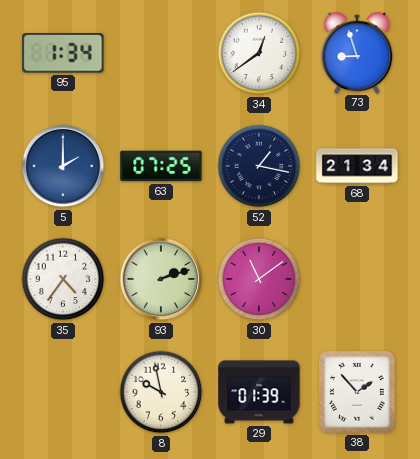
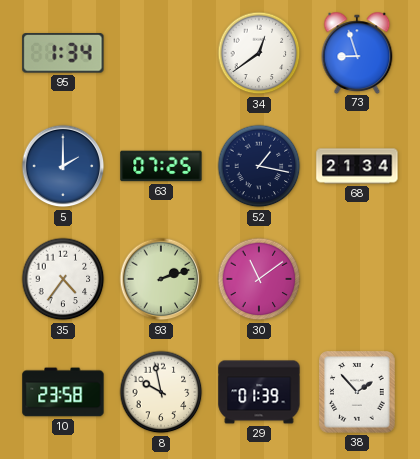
10: none -> 23:58
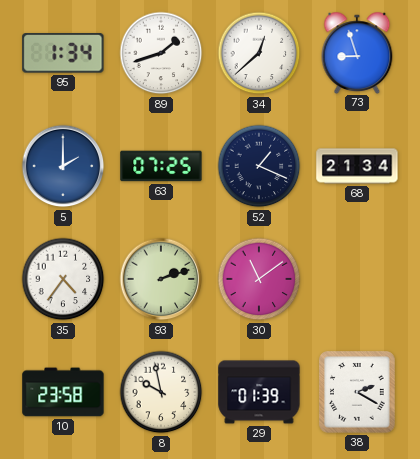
89: none -> 1:42
34: 12:39 -> 12:38
52: 1:17 -> 1:19
38: 1:53 -> 2:20
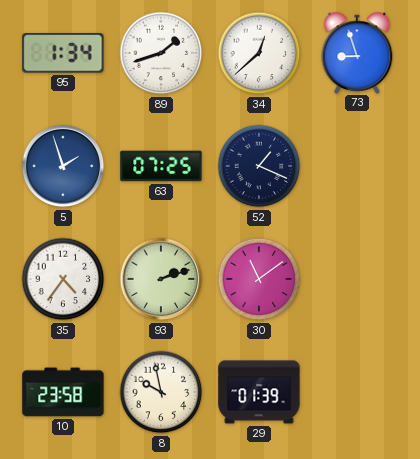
5: 2:00 -> 1:57
68: 21:34 -> none
38: 2:20 -> none
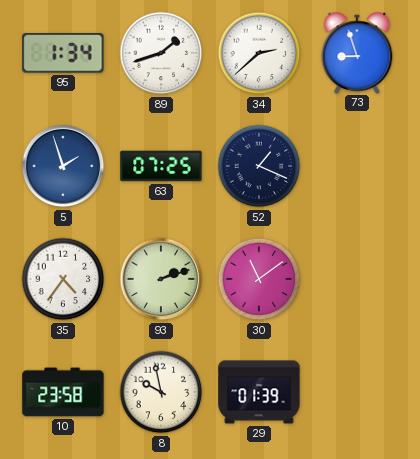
34: 12:38 -> 2:38
